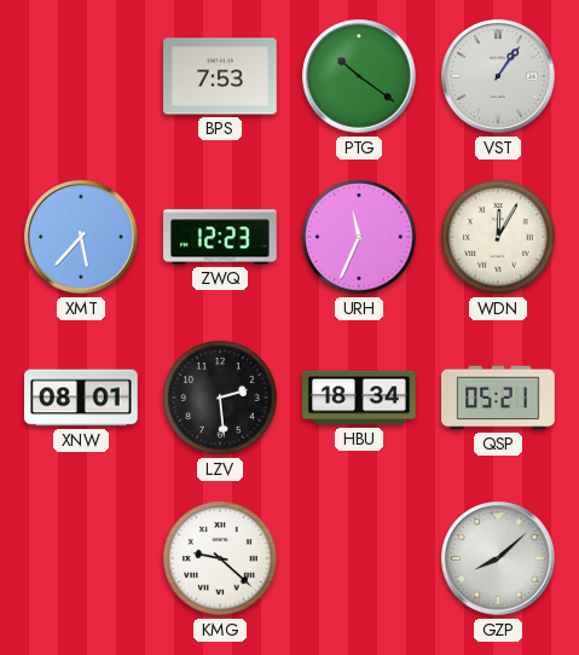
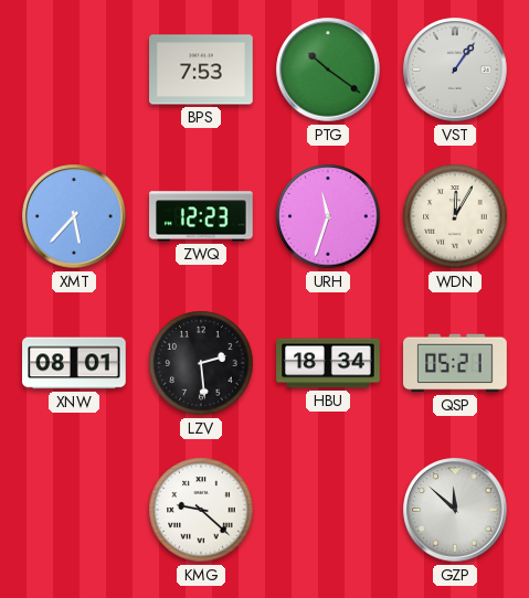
URH: 11:34 -> 11:33
GZP: 8:08 -> 11:52
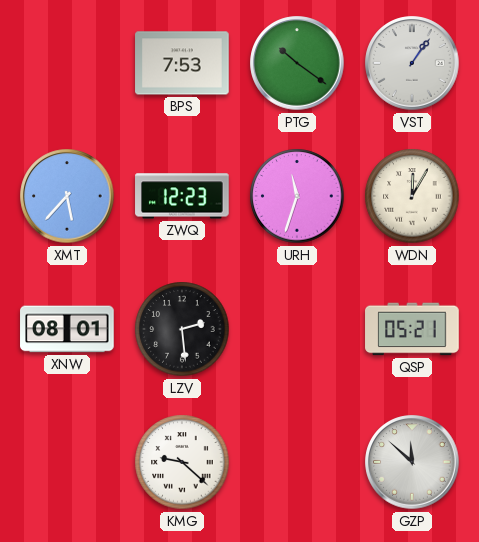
HBU: 18:34 -> none
